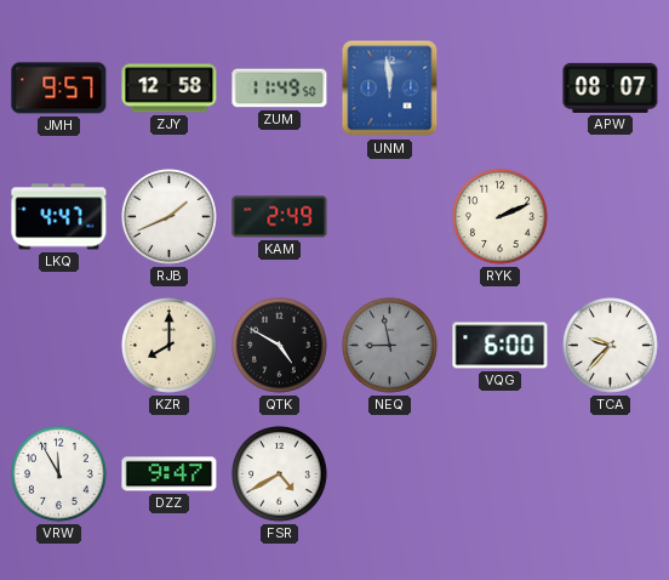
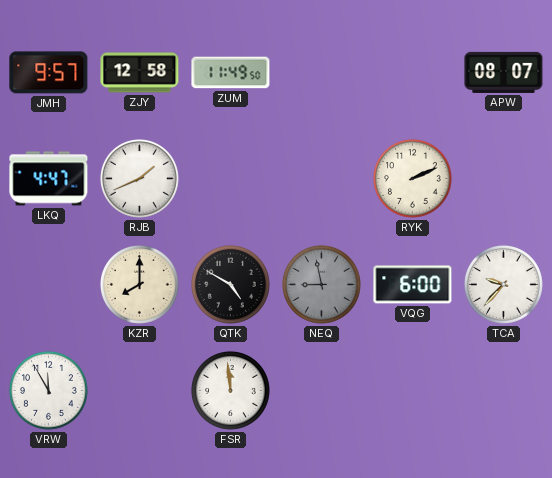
UNM: 11:59 -> none
KAM: 2:49 -> none
DZZ: 9:47 -> none
FSR: 4:40 -> 11:59
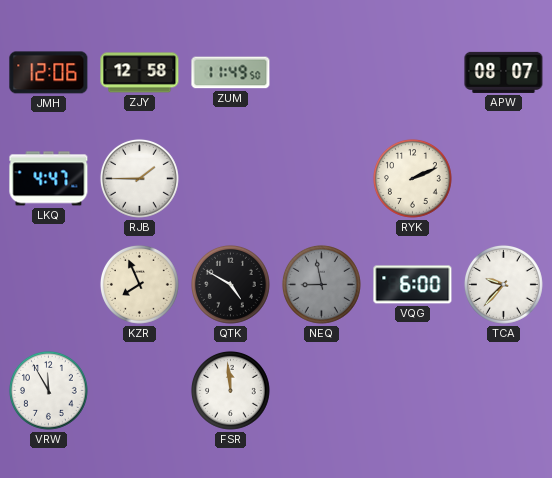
JMH: 9:57 -> 12:06
RJB: 1:41 -> 1:45
KZR: 8:00 -> 7:56
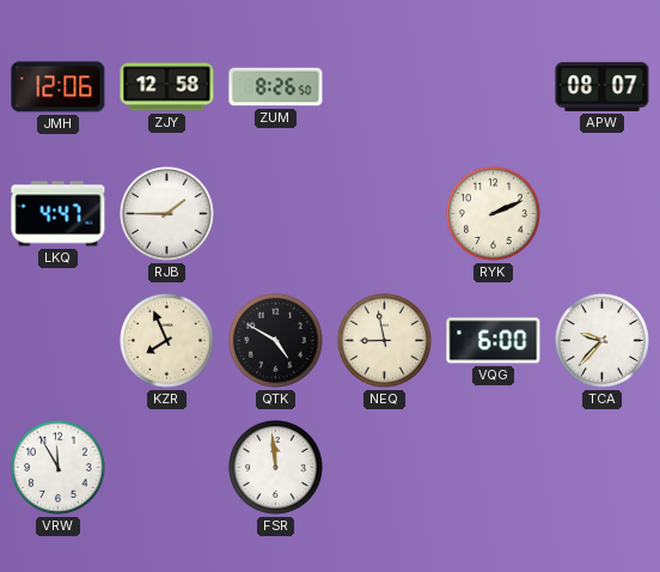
ZUM: 11:49 -> 8:26
NEQ dial: grey -> cream
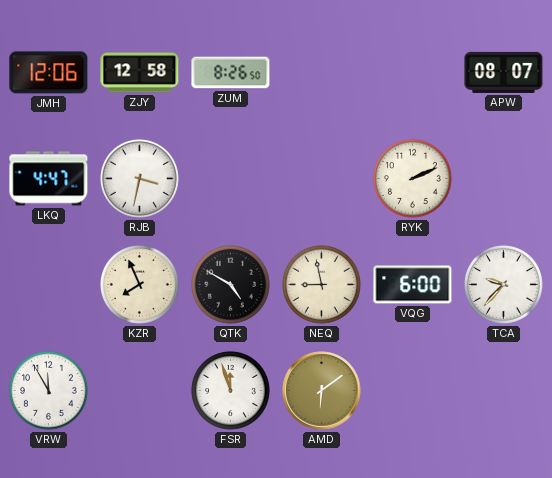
RJB: 1:45 -> 3:32
FSR: 11:59 -> 11:57
AMD: none -> 6:09
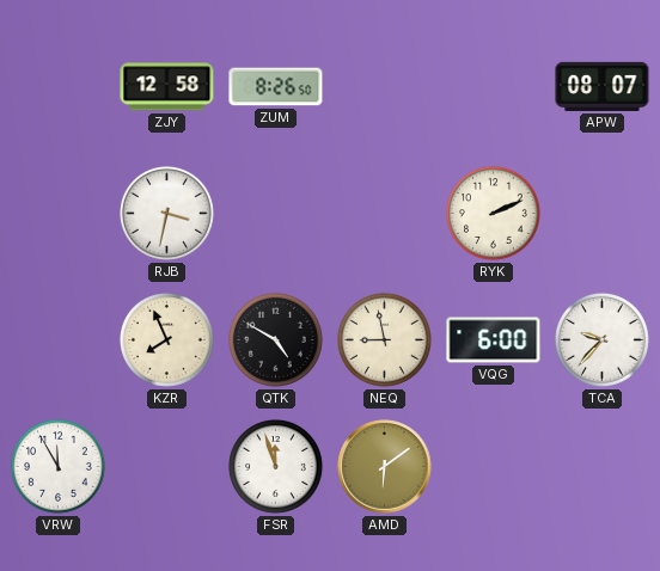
JMH: 12:06 -> none
LKQ: 4:47 -> none
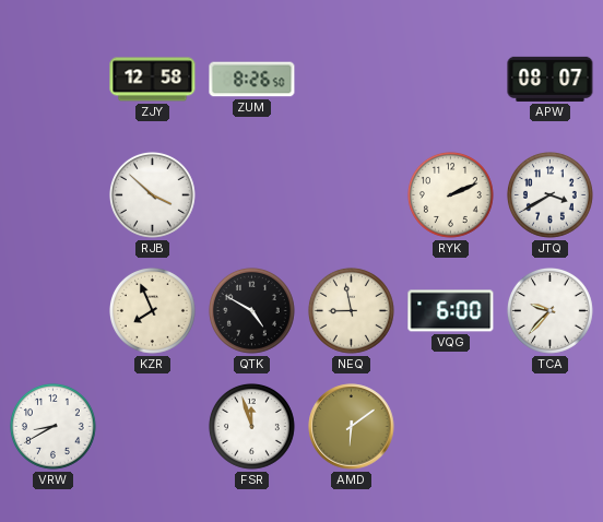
RJB: 3:32 -> 3:52
JTQ: none -> 3:40
VRW: 11:55 -> 8:40
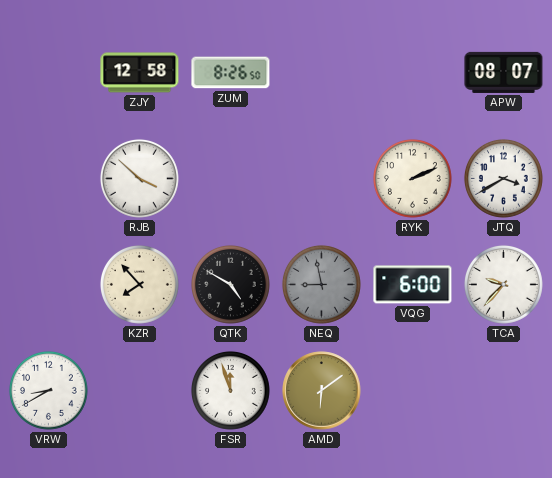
KZR: 7:56 -> 7:53
NEQ dial: cream -> grey
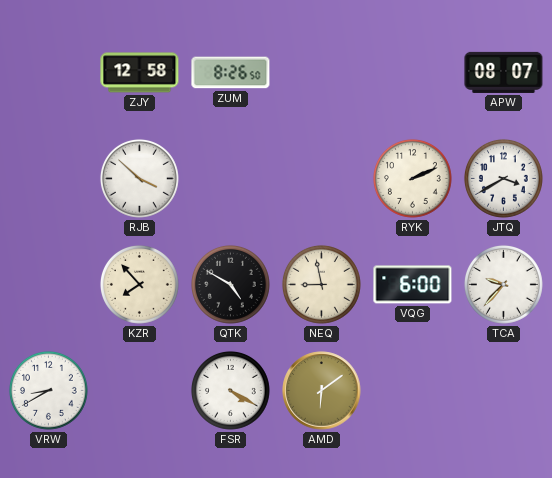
NEQ dial: grey -> cream
FSR: 11:57 -> 4:20
